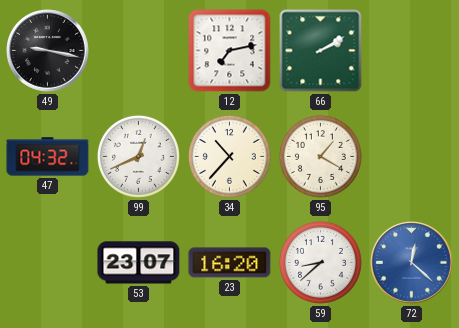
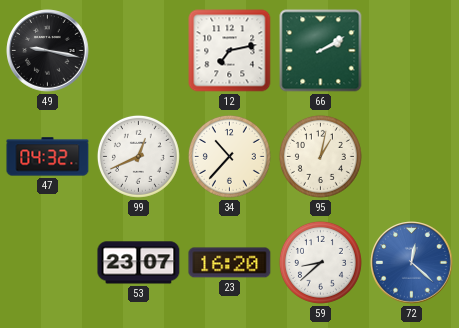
95: 1:20 -> 1:02
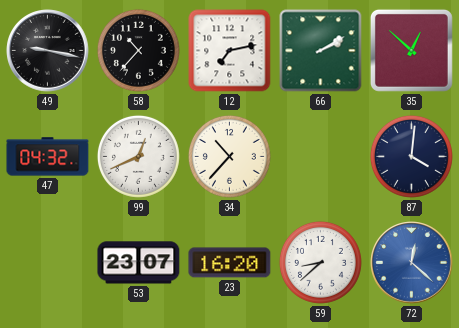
58: none -> 10:37
35: none -> 12:52
95: 1:02 -> none
87: none -> 4:01
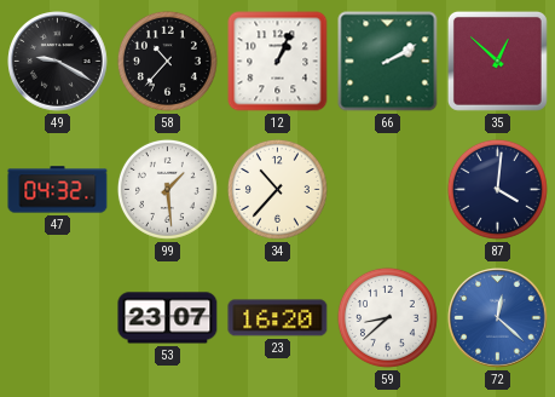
49: 9:17 -> 9:20
12: 7:13 -> 1:04
99: 12:41 -> 1:29
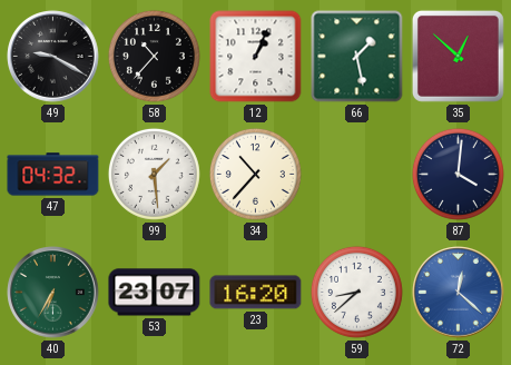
66: 2:10 -> 1:28
40: none -> 6:35
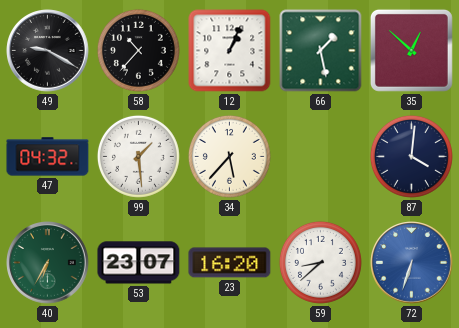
34: 10:37 -> 5:37
72: 12:22 -> 6:33
